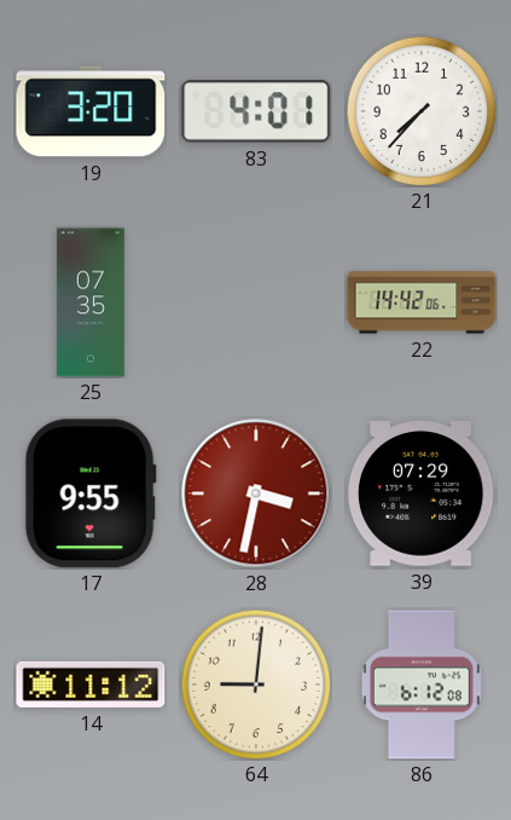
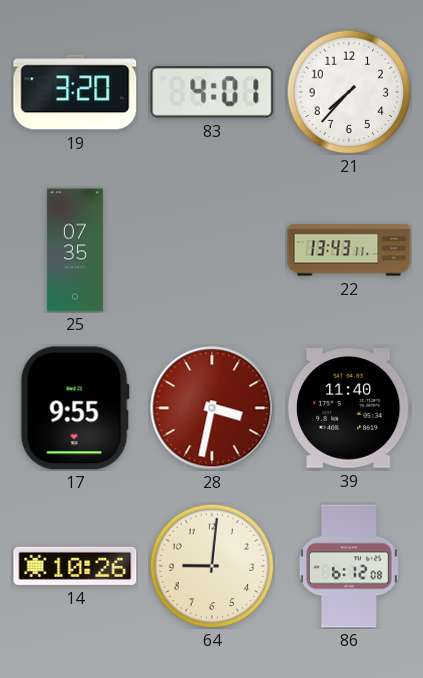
22: 14:42 -> 13:43
39: 07:29 -> 11:40
14: 11:12 -> 10:26
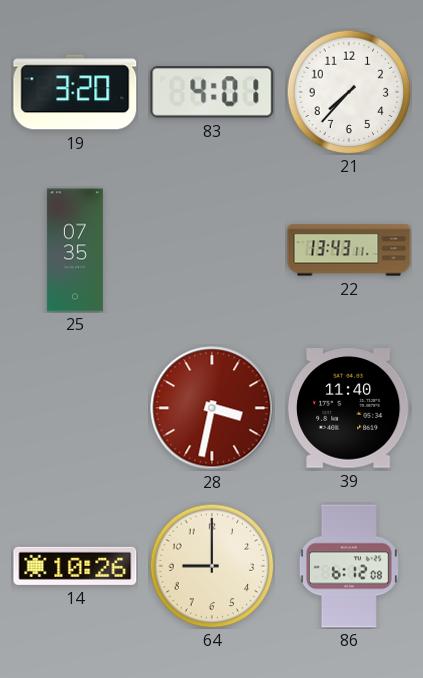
17: 9:55 -> none
64: 9:01 -> 9:00
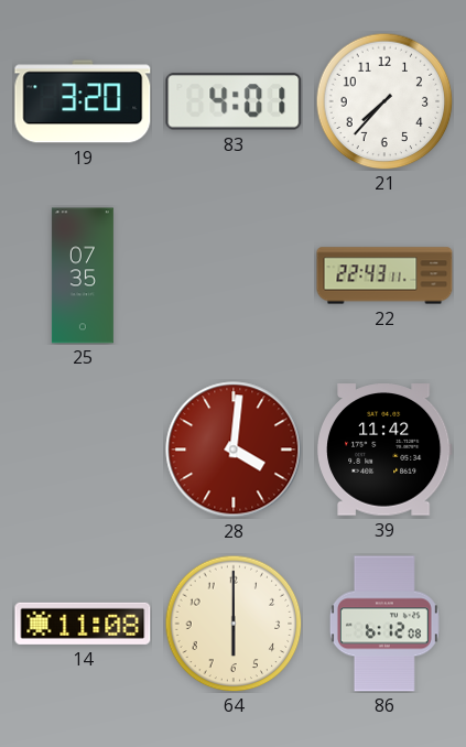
22: 13:43 -> 22:43
28: 3:32 -> 4:01
39: 11:40 -> 11:42
14: 10:26 -> 11:08
64: 9:00 -> 6:00
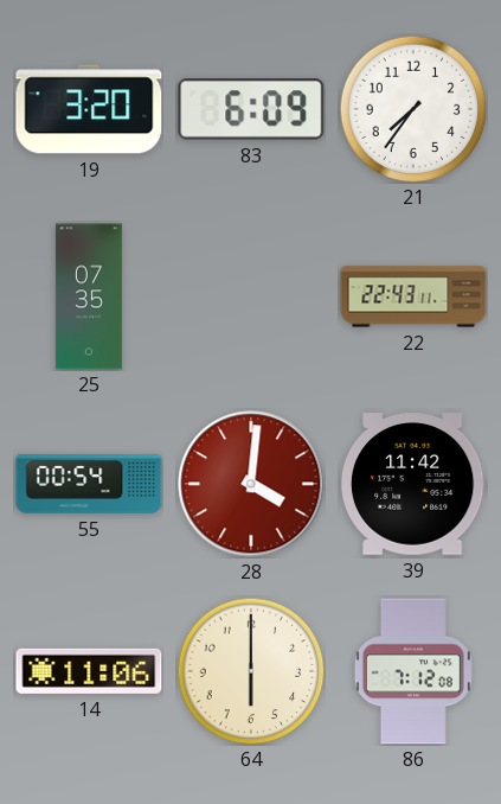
83: 4:01 -> 6:09
21: 7:37 -> 7:36
55: none -> 00:54
14: 11:08 -> 11:06
86: 6:12 -> 7:12
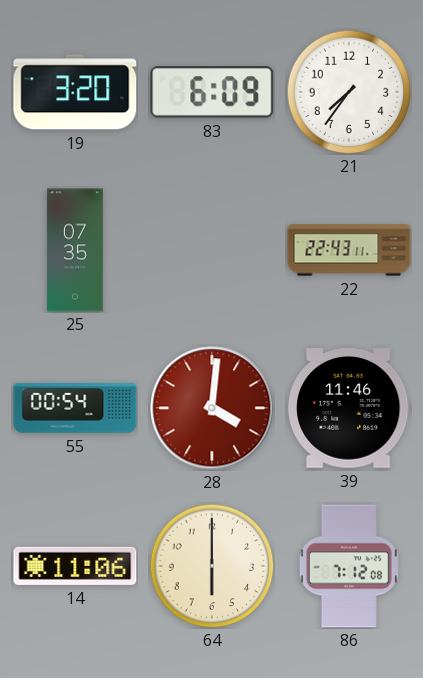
39: 11:42 -> 11:46
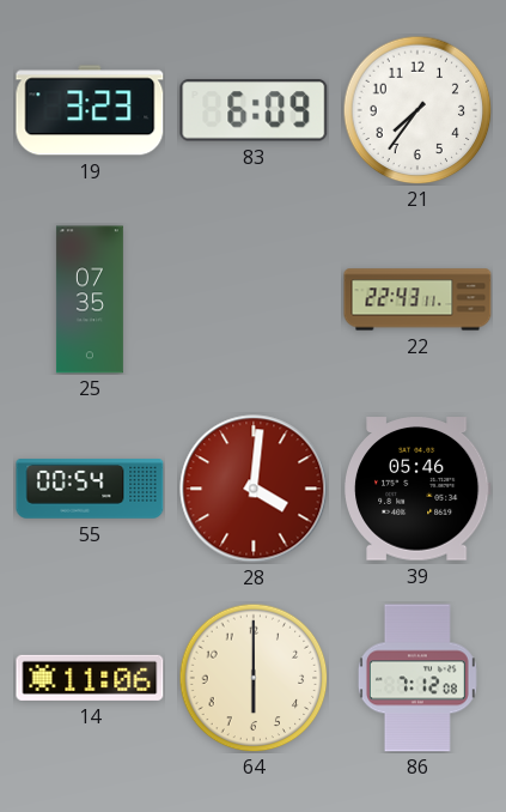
19: 3:20 -> 3:23
39: 11:46 -> 05:46
